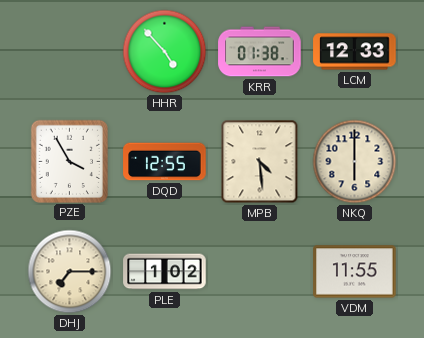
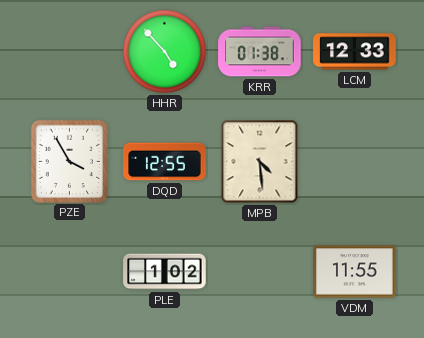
NKQ: 6:00 -> none
DHJ: 7:15 -> none
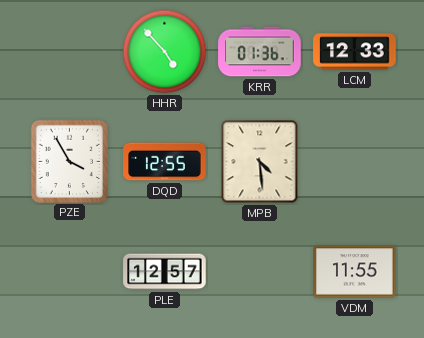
KRR: 01:38 -> 01:36
PLE: 1:02 -> 12:57
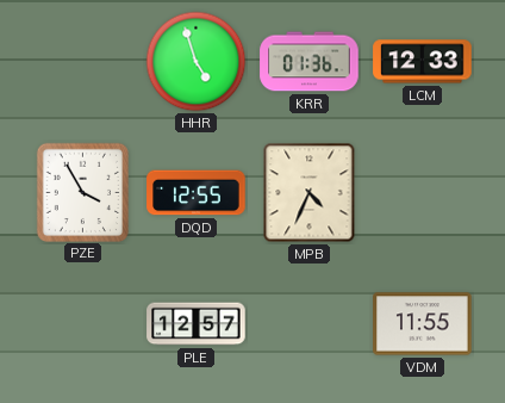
HHR: 4:53 -> 4:57
MPB: 4:29 -> 4:34
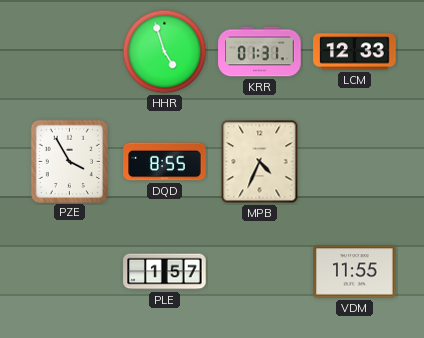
KRR: 01:36 -> 01:31
DQD: 12:55 -> 8:55
PLE: 12:57 -> 1:57
